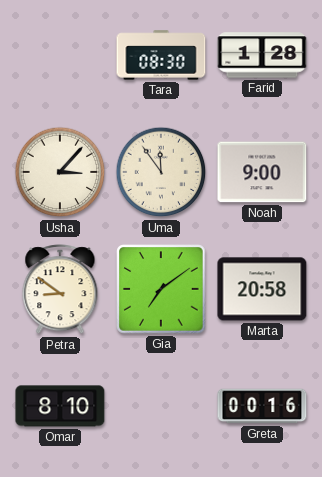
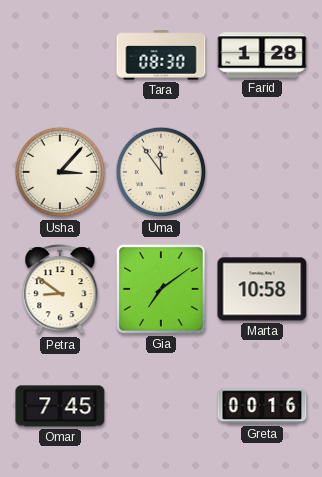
Noah: 9:00 -> none
Marta: 20:58 -> 10:58
Omar: 8:10 -> 7:45
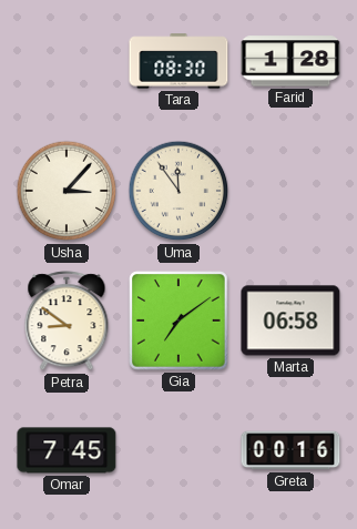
Marta: 10:58 -> 06:58
